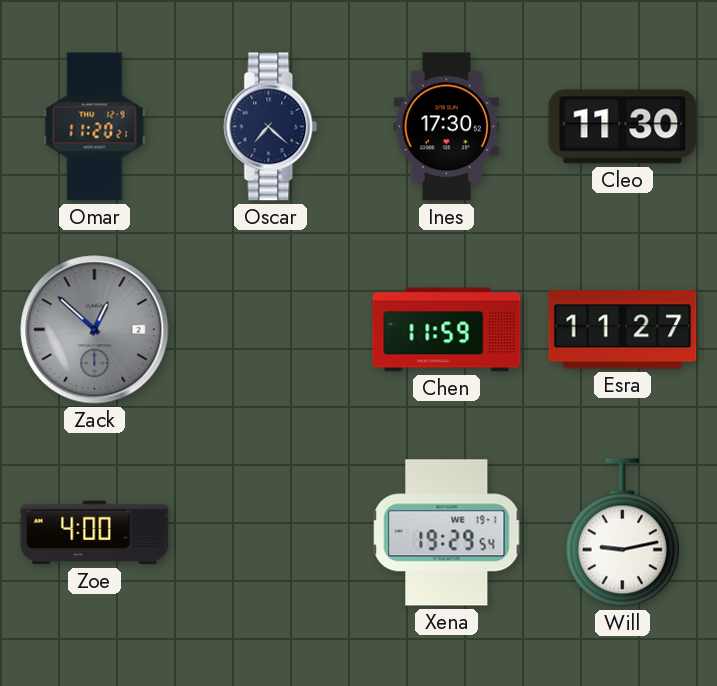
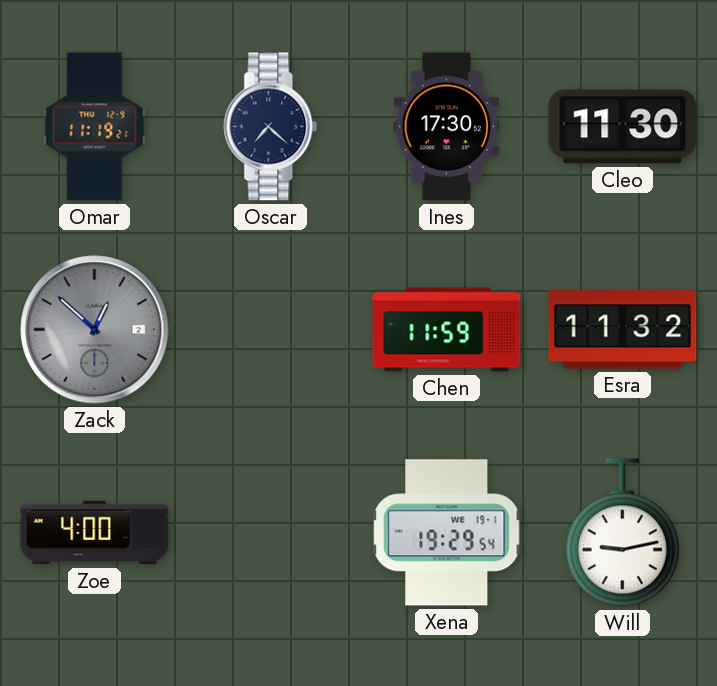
Omar: 11:20 -> 11:19
Esra: 11:27 -> 11:32
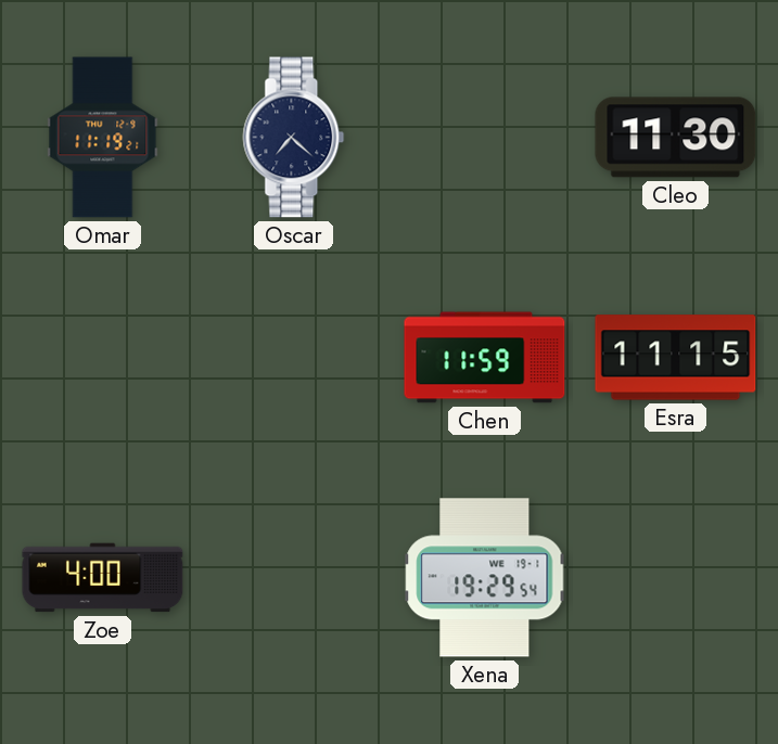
Ines: 17:30 -> none
Zack: 12:52 -> none
Esra: 11:32 -> 11:15
Will: 9:13 -> none
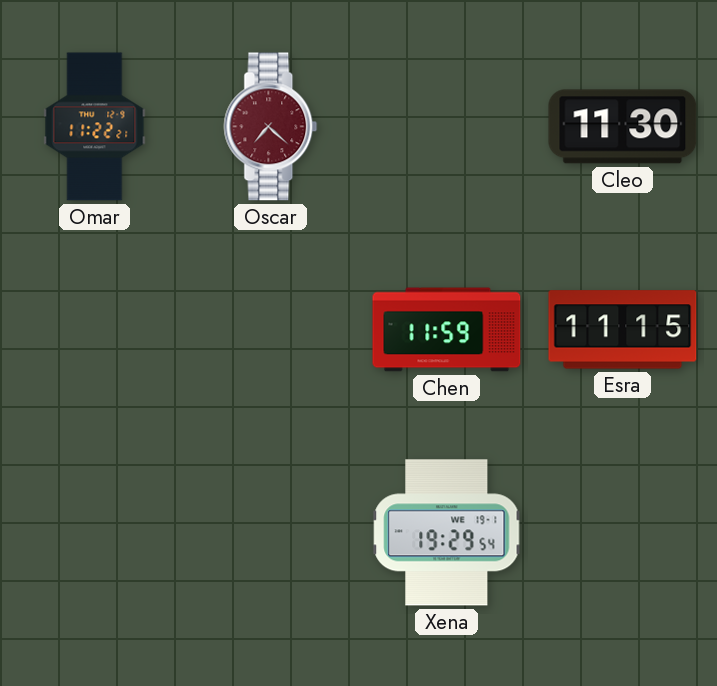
Omar: 11:19 -> 11:22
Oscar dial: navy -> burgundy
Zoe: 4:00 -> none
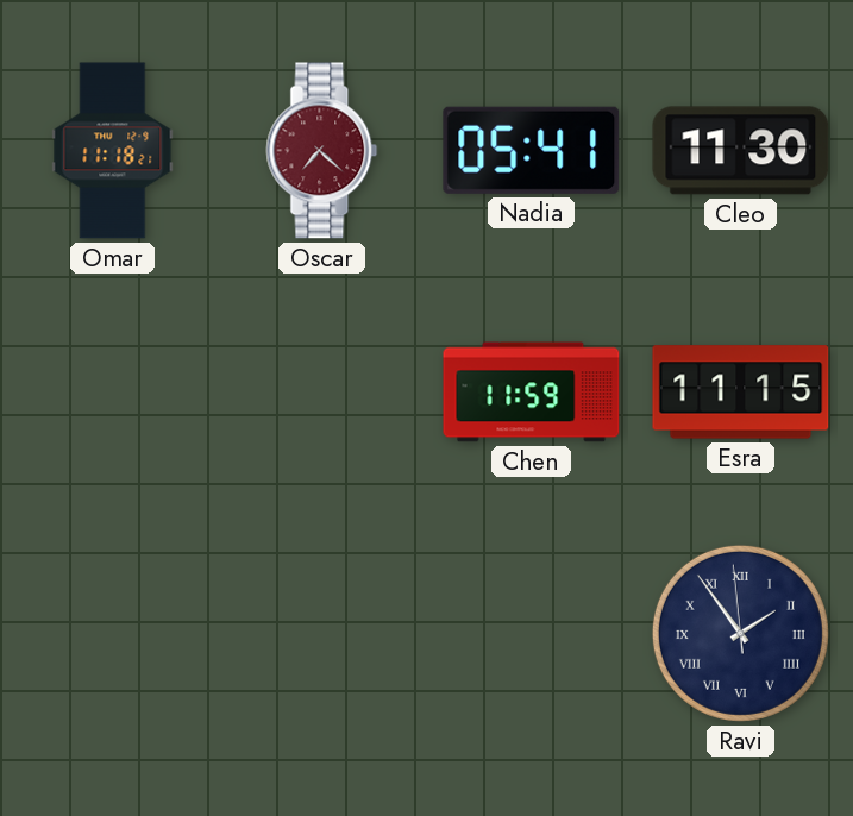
Omar: 11:22 -> 11:18
Nadia: none -> 05:41
Xena: 19:29 -> none
Ravi: none -> 1:53
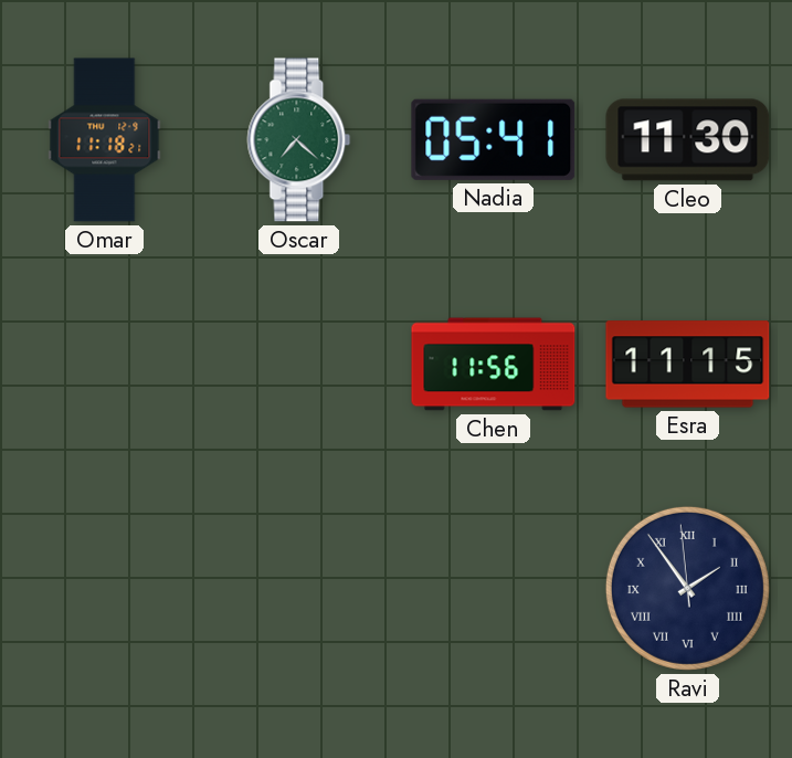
Oscar dial: burgundy -> green
Chen: 11:59 -> 11:56
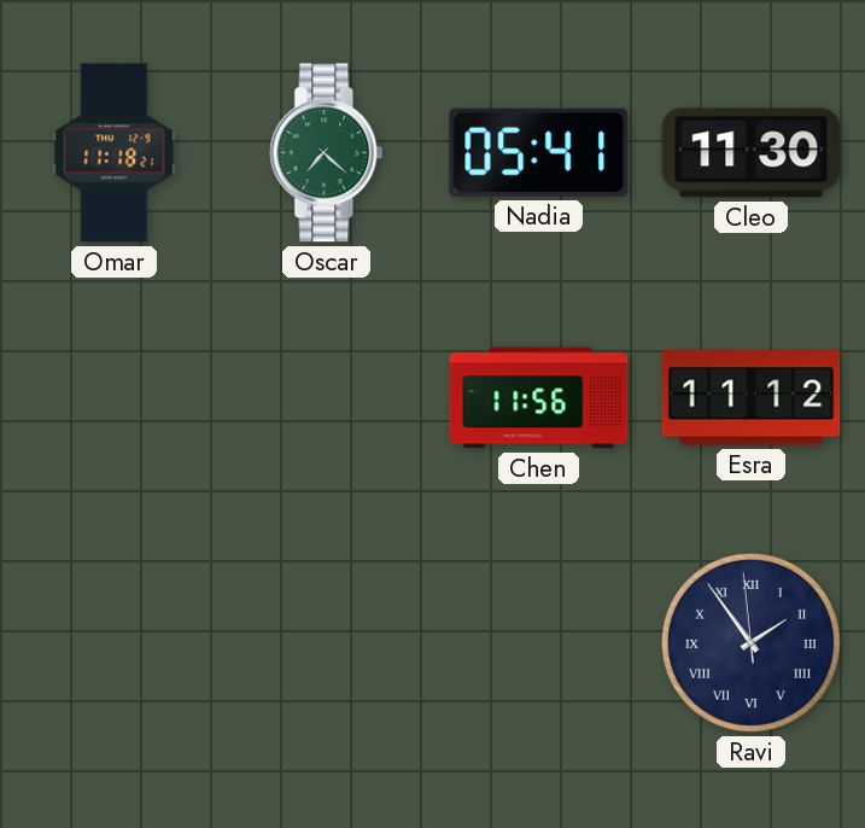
Esra: 11:15 -> 11:12
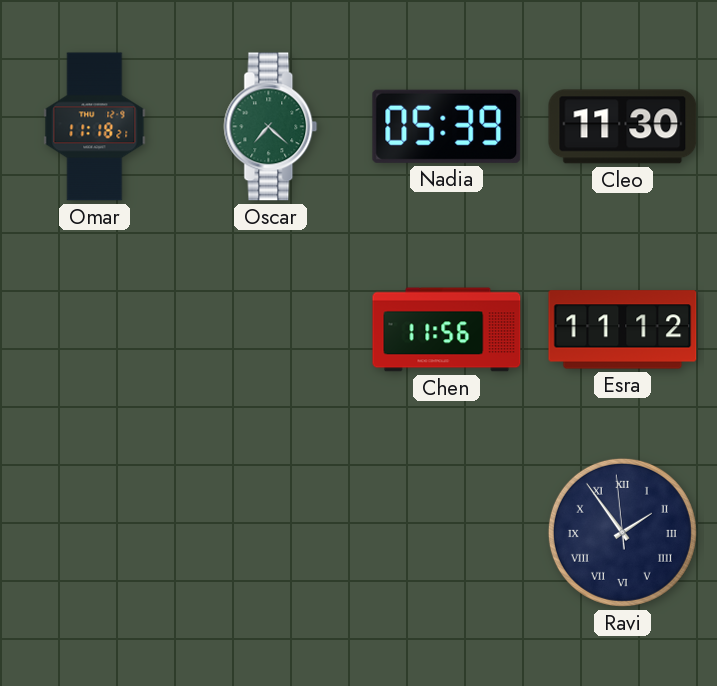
Nadia: 05:41 -> 05:39
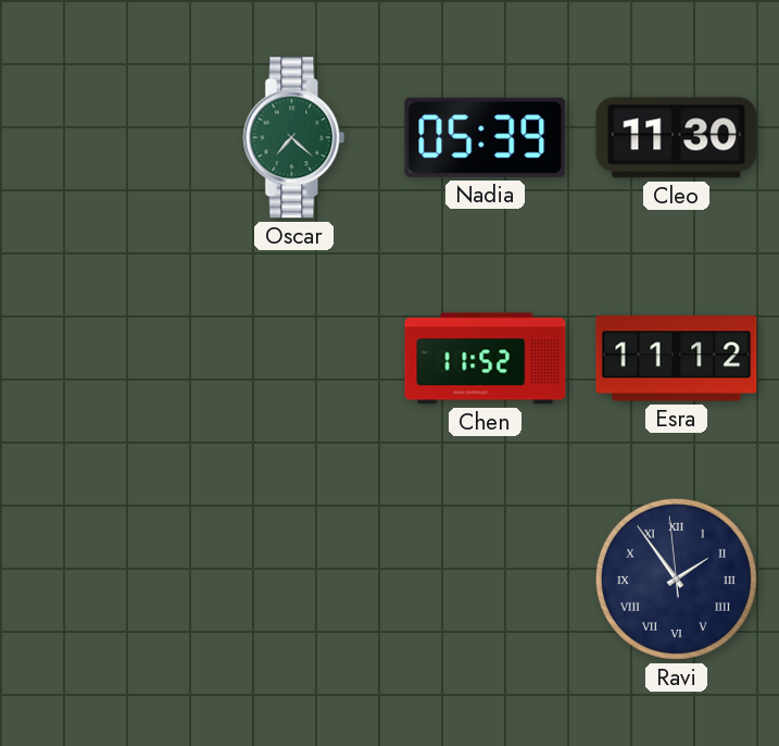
Omar: 11:18 -> none
Chen: 11:56 -> 11:52
